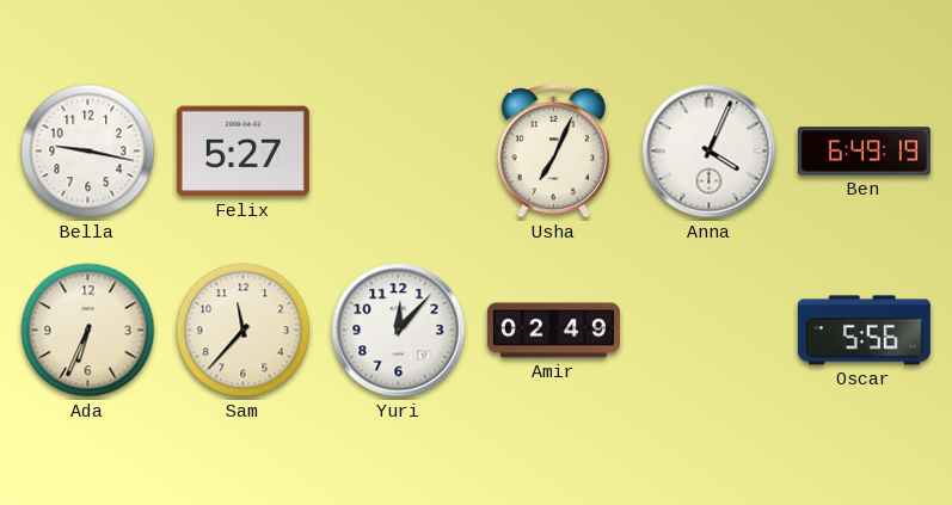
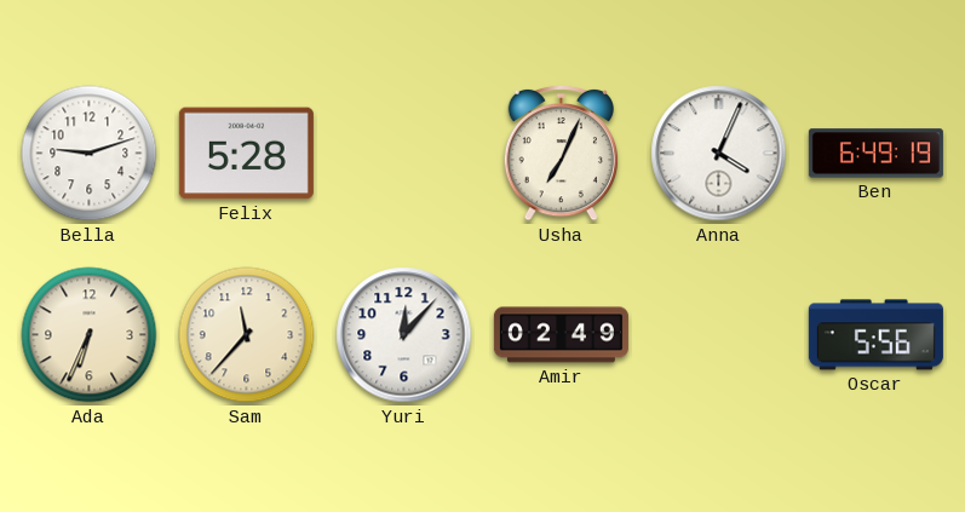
Bella: 9:17 -> 9:12
Felix: 5:27 -> 5:28
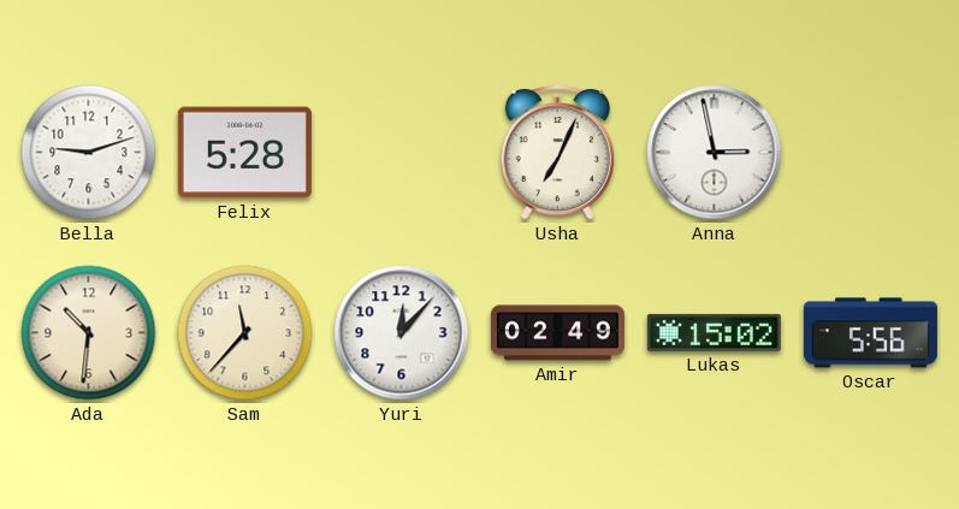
Anna: 4:04 -> 2:58
Ben: 6:49 -> none
Ada: 6:34 -> 10:31
Lukas: none -> 15:02
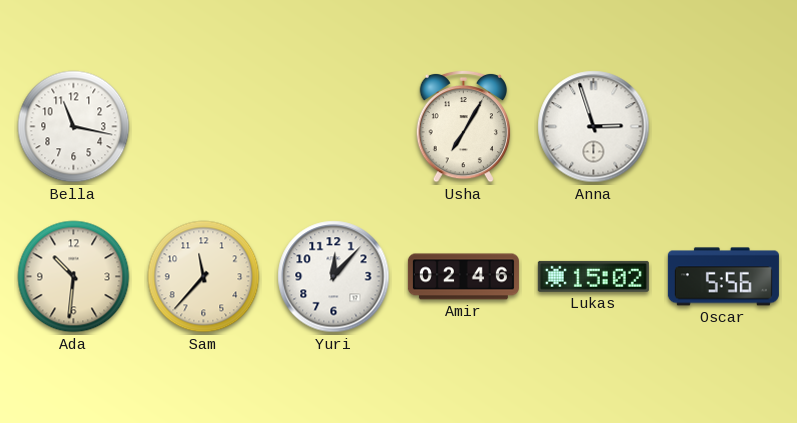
Bella: 9:12 -> 11:17
Felix: 5:28 -> none
Usha: 7:04 -> 7:05
Anna: 2:58 -> 2:57
Amir: 02:49 -> 02:46
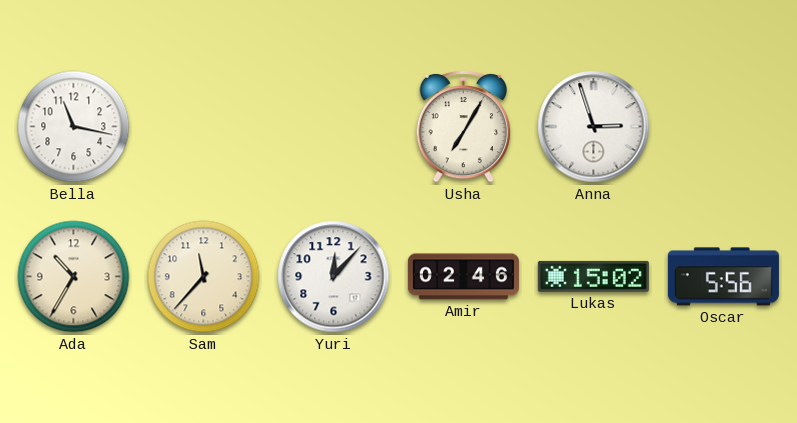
Ada: 10:31 -> 10:35
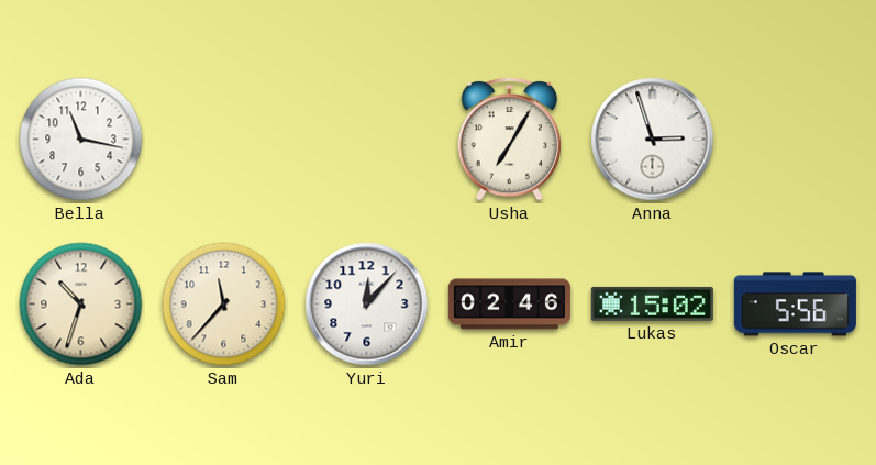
Ada: 10:35 -> 10:33
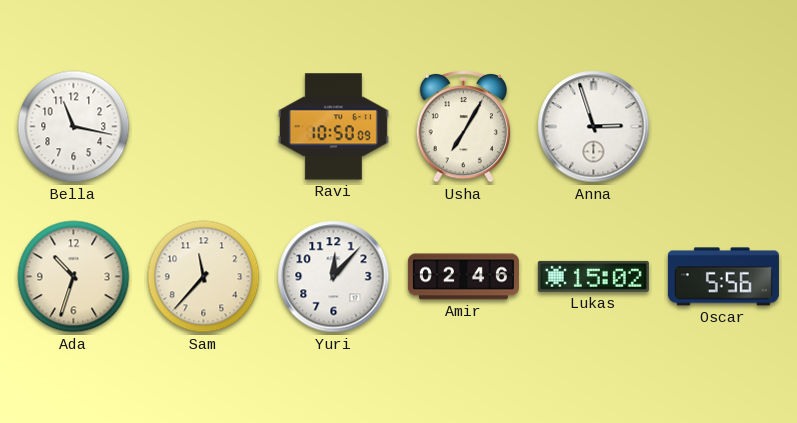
Ravi: none -> 10:50
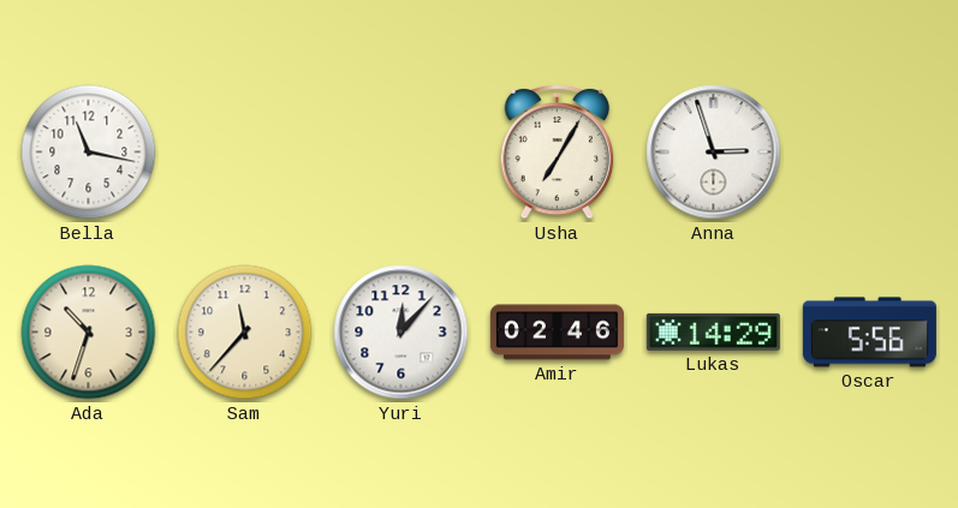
Ravi: 10:50 -> none
Lukas: 15:02 -> 14:29
